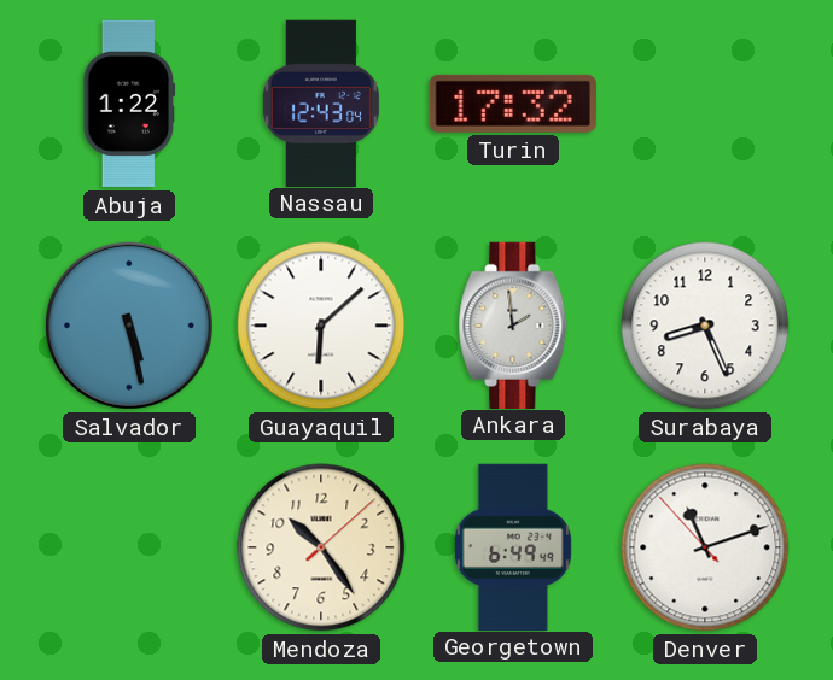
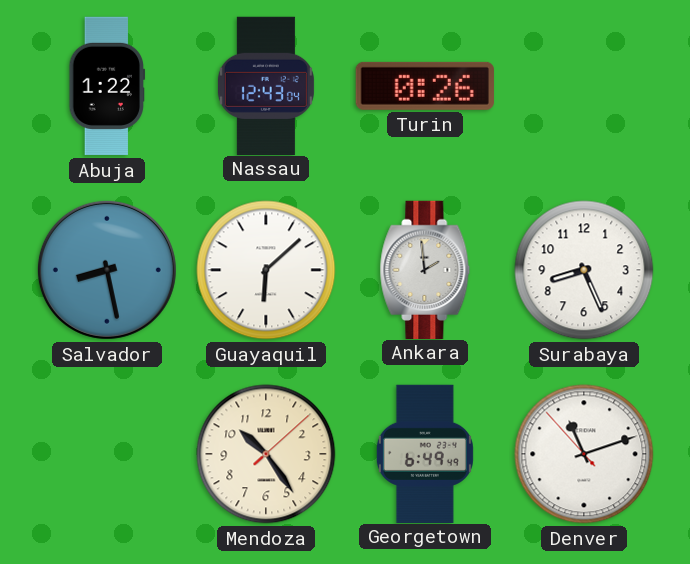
Turin: 17:32 -> 0:26
Salvador: 5:28 -> 8:28
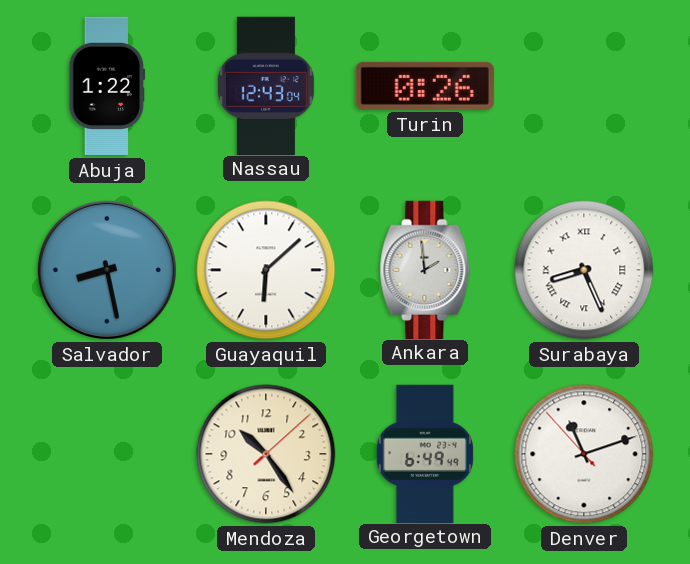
Surabaya numerals: Arabic -> Roman
